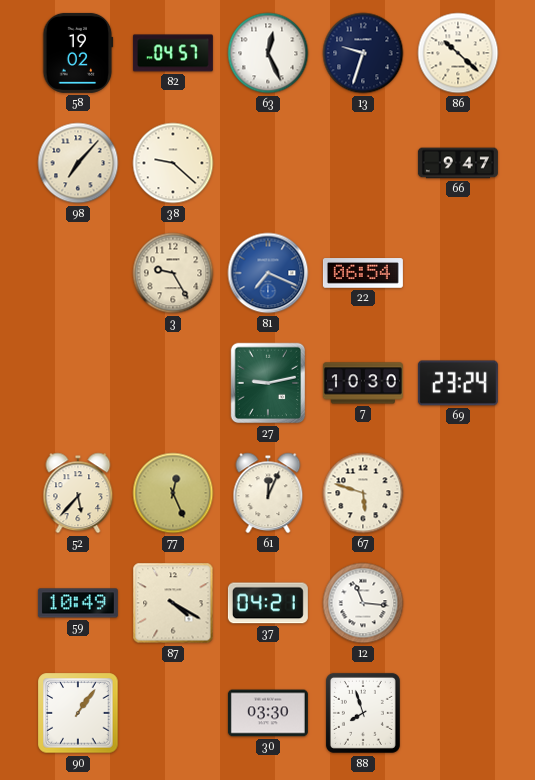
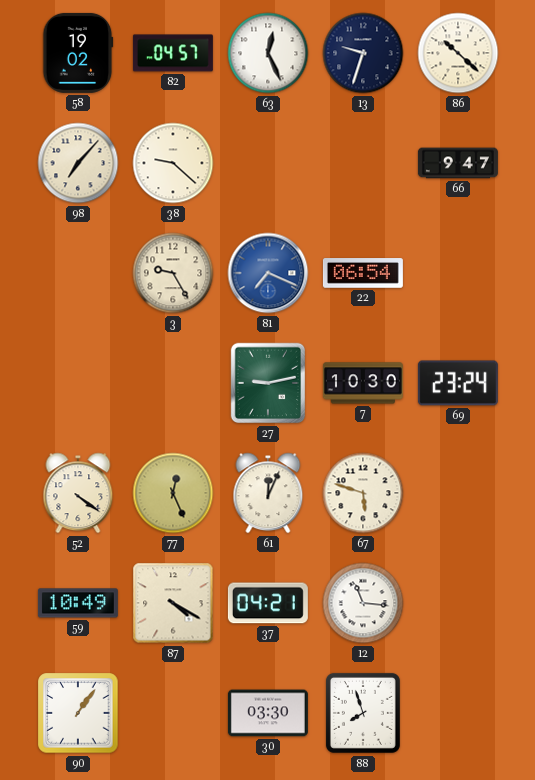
52: 5:37 -> 4:21
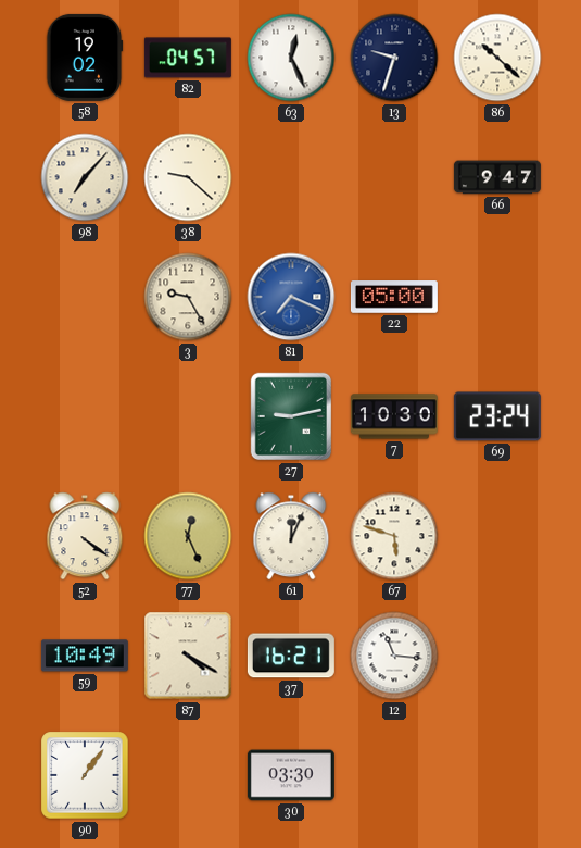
22: 06:54 -> 05:00
37: 04:21 -> 16:21
88: 7:57 -> none
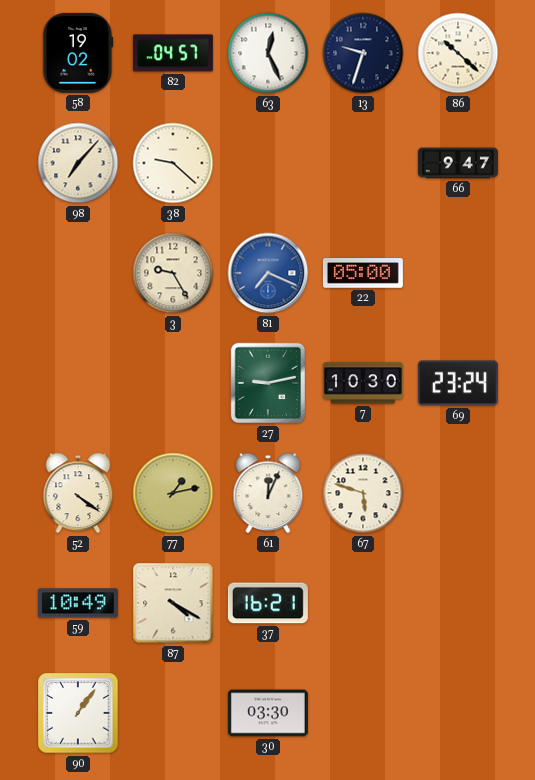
77: 12:26 -> 1:13
12: 11:16 -> none
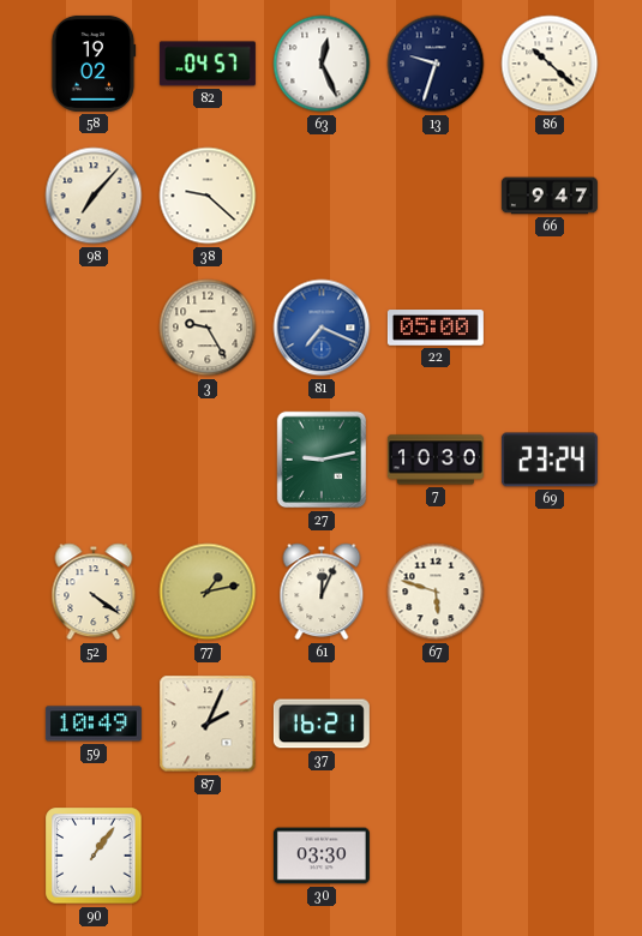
87: 4:20 -> 2:04
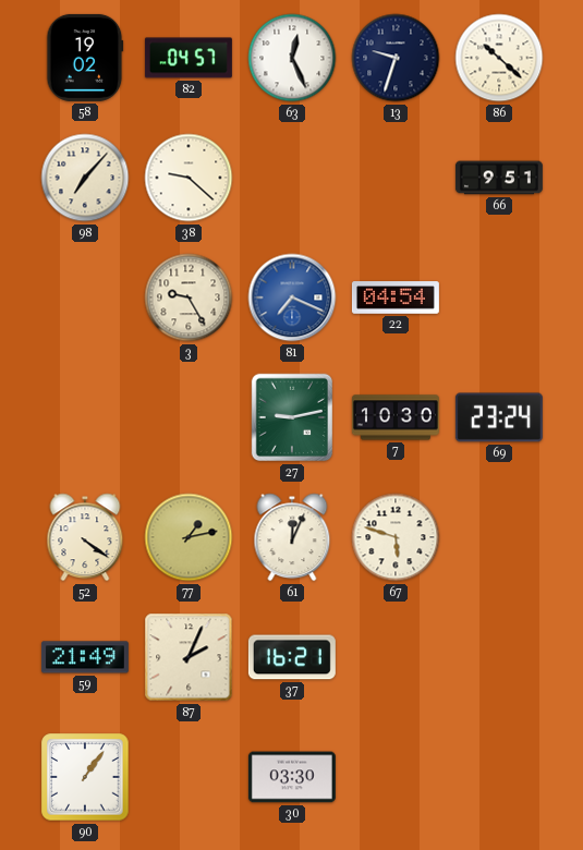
66: 9:47 -> 9:51
22: 05:00 -> 04:54
59: 10:49 -> 21:49
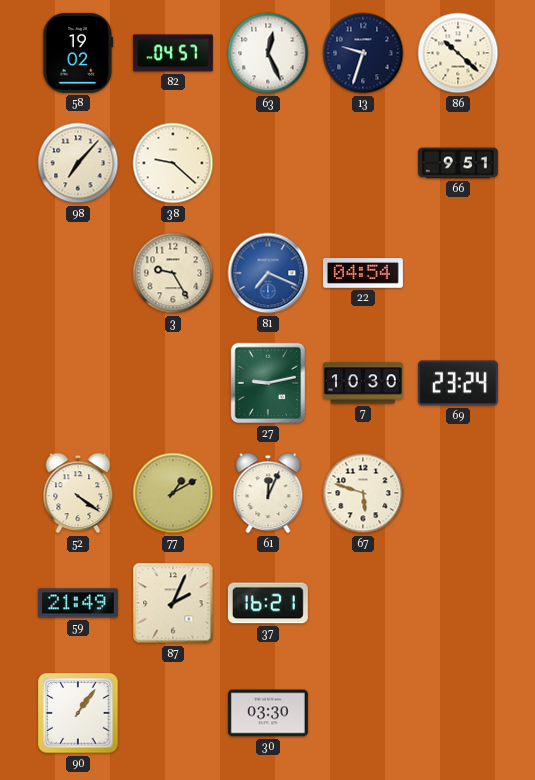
77: 1:13 -> 1:10
